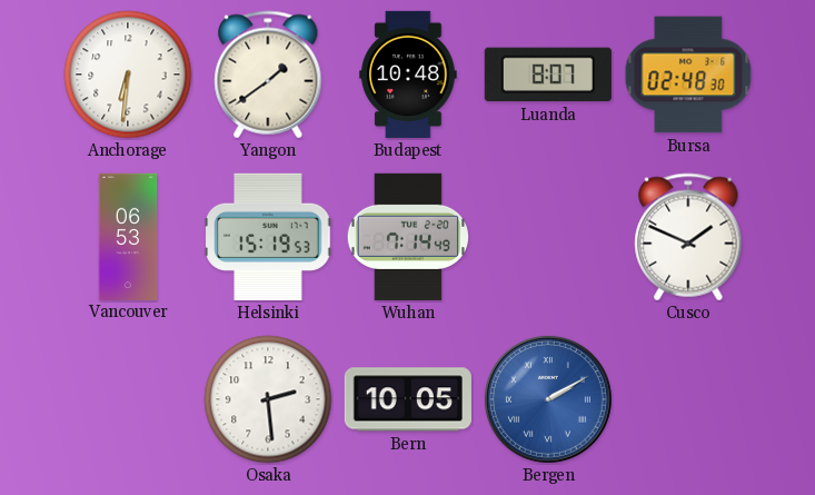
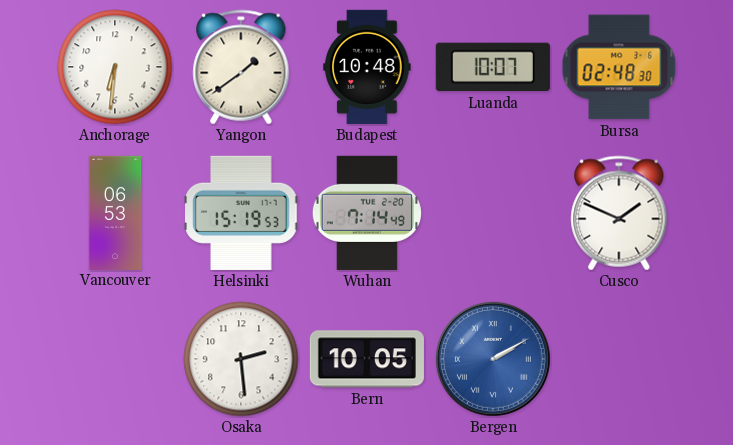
Luanda: 8:07 -> 10:07
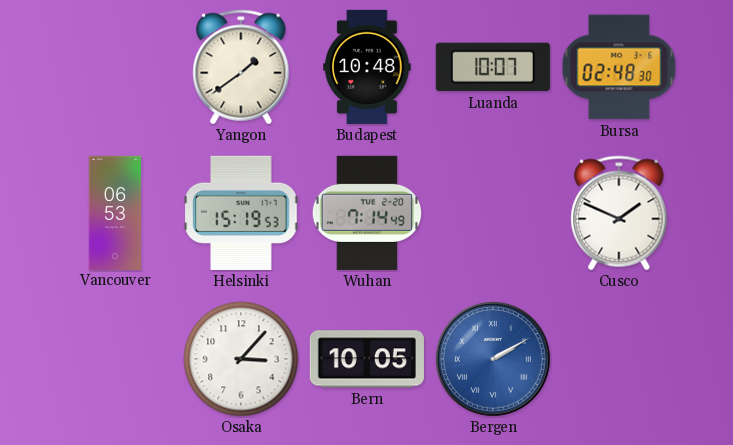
Anchorage: 6:31 -> none
Osaka: 2:29 -> 3:07
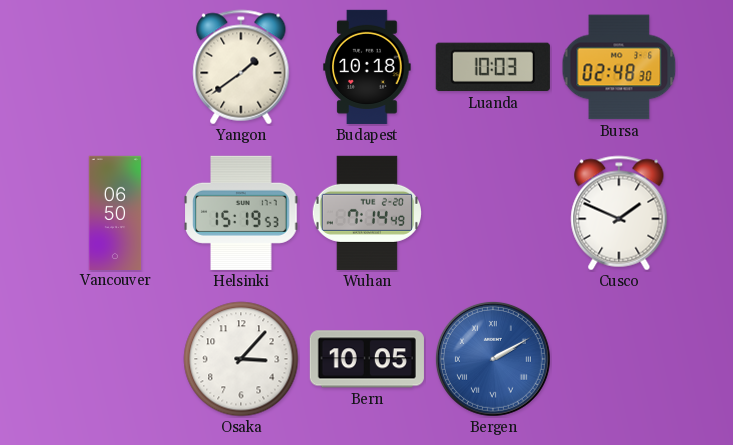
Budapest: 10:48 -> 10:18
Luanda: 10:07 -> 10:03
Vancouver: 06:53 -> 06:50
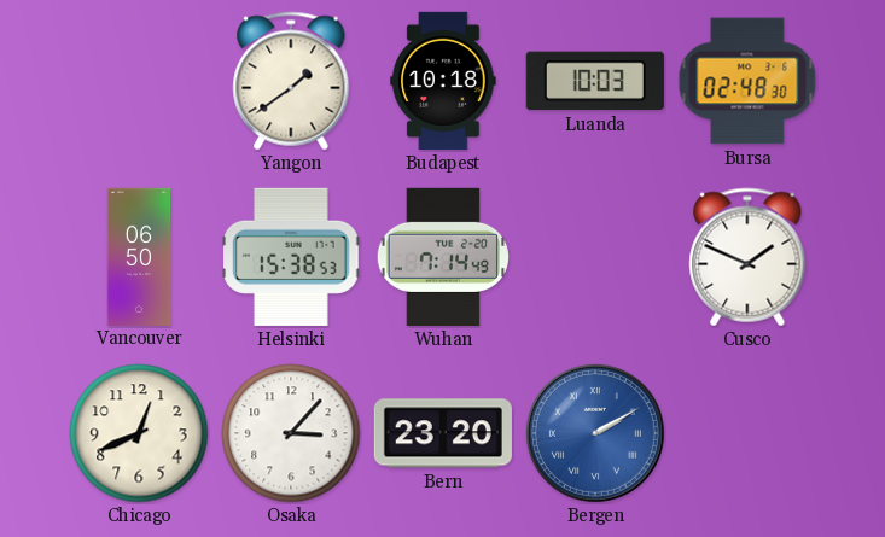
Helsinki: 15:19 -> 15:38
Chicago: none -> 12:41
Bern: 10:05 -> 23:20
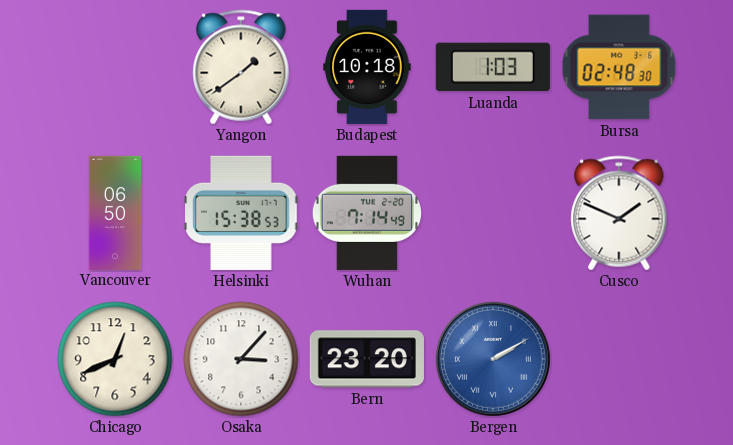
Luanda: 10:03 -> 1:03
